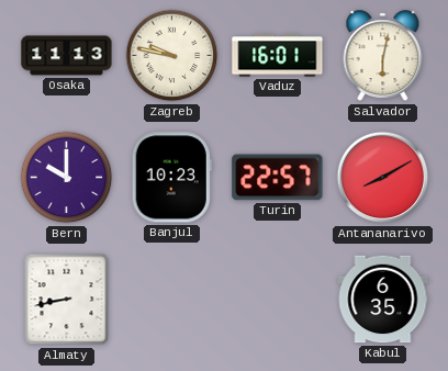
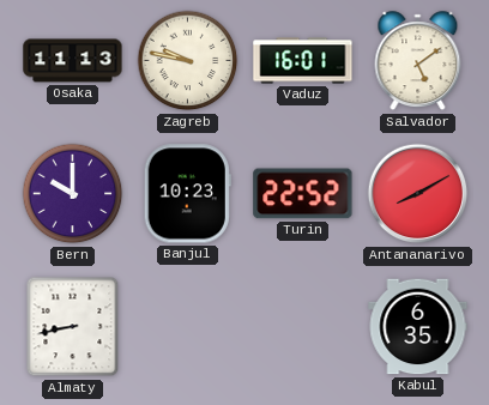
Salvador: 6:02 -> 5:09
Turin: 22:57 -> 22:52
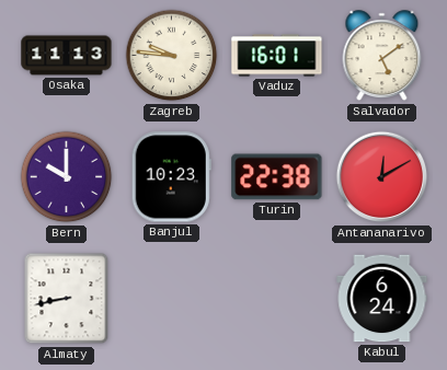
Zagreb: 9:47 -> 9:46
Turin: 22:52 -> 22:38
Antananarivo: 8:10 -> 12:10
Kabul: 6:35 -> 6:24
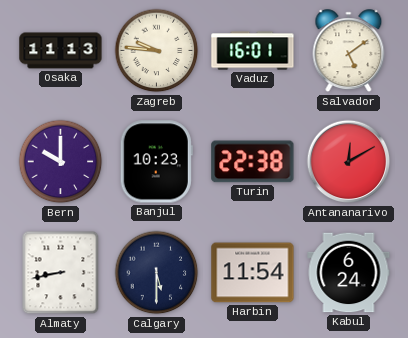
Calgary: none -> 5:30
Harbin: none -> 11:54
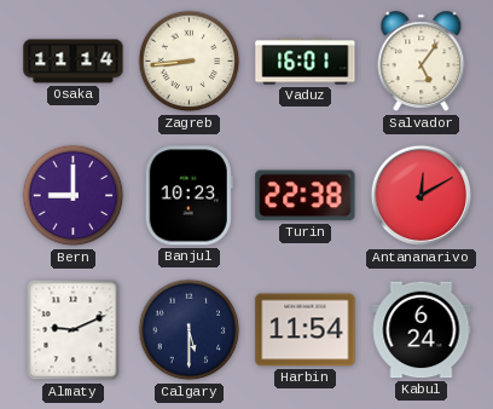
Osaka: 11:13 -> 11:14
Zagreb: 9:46 -> 8:44
Salvador: 5:09 -> 5:06
Bern: 10:00 -> 9:00
Almaty: 8:43 -> 9:11
